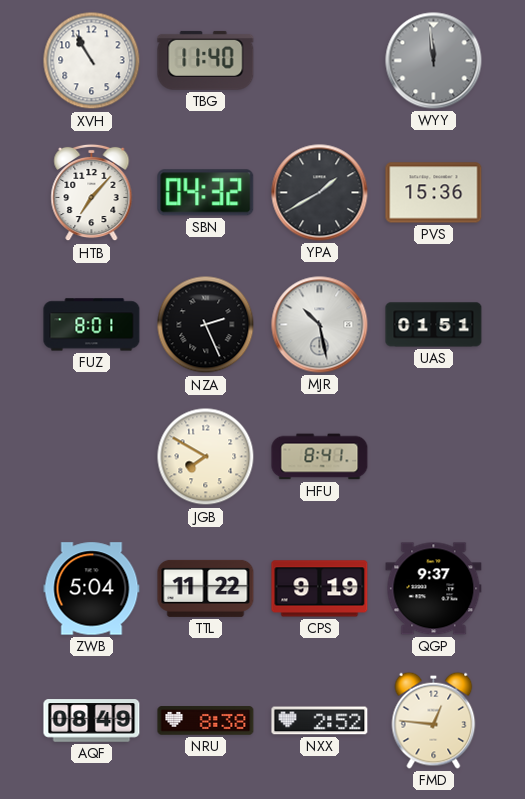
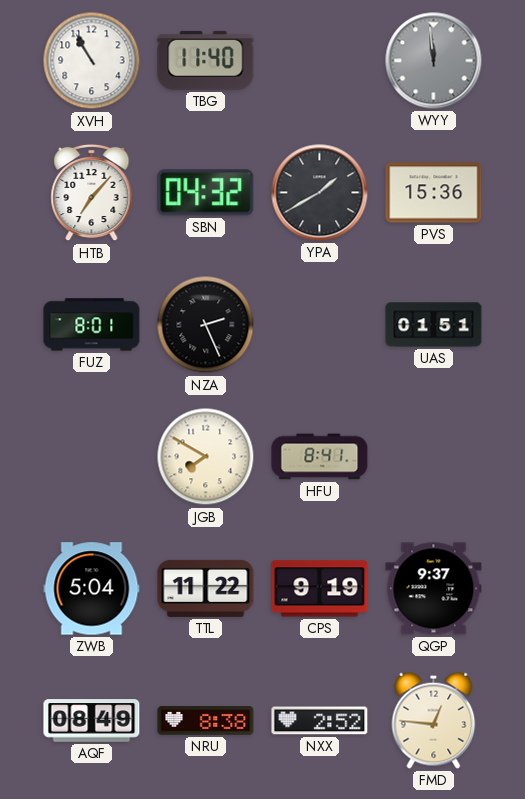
MJR: 10:28 -> none
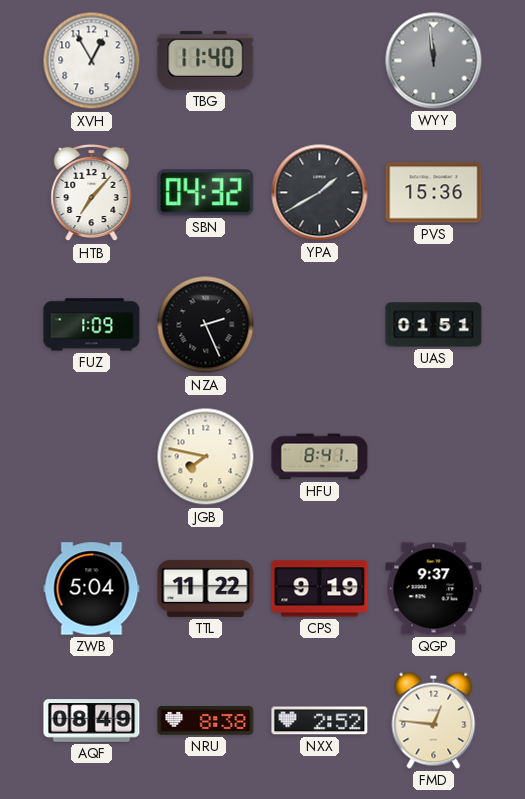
XVH: 10:55 -> 12:55
FUZ: 8:01 -> 1:09
JGB: 7:50 -> 7:47
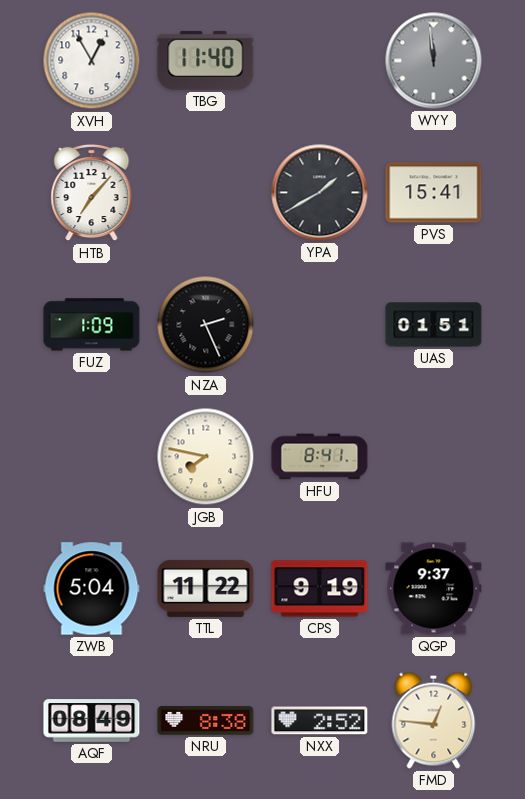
SBN: 04:32 -> none
PVS: 15:36 -> 15:41
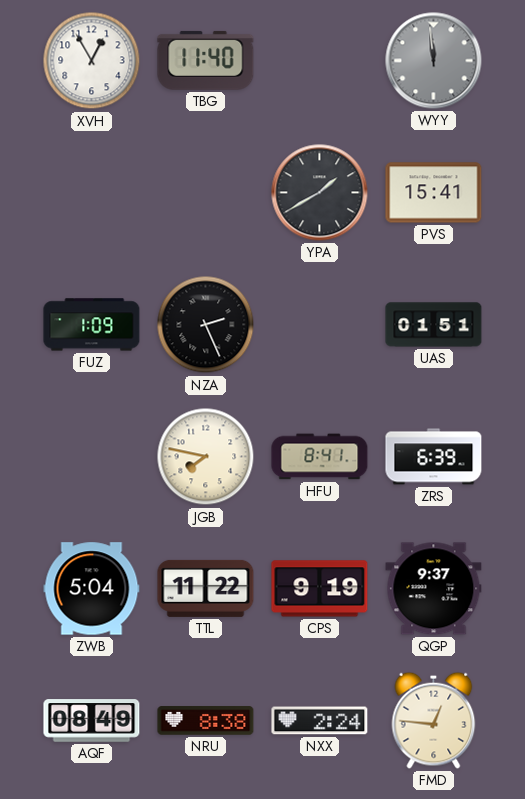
HTB: 7:07 -> none
ZRS: none -> 6:39
NXX: 2:52 -> 2:24
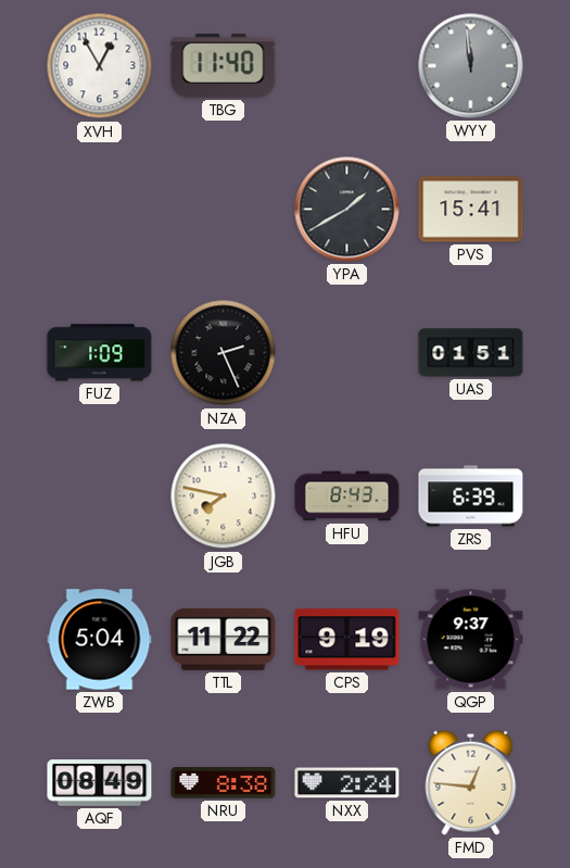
HFU: 8:41 -> 8:43
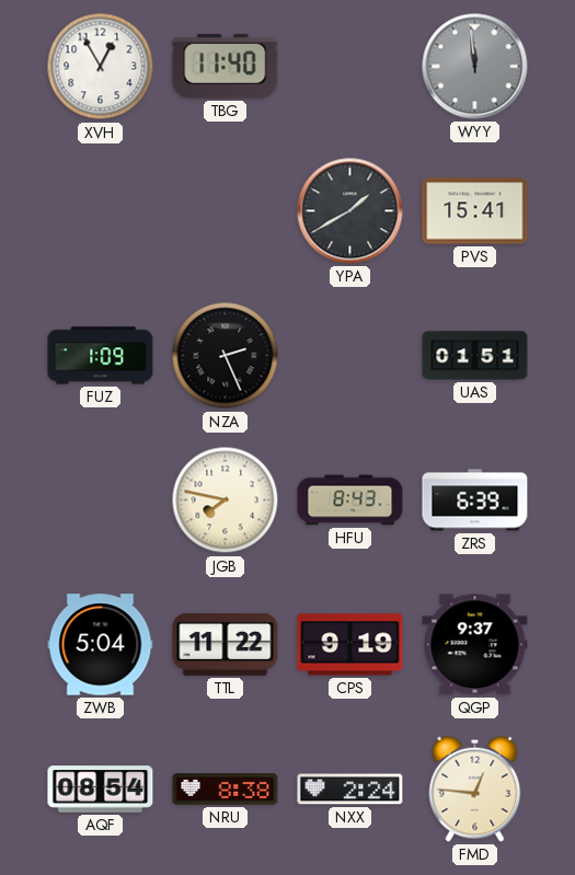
AQF: 08:49 -> 08:54
